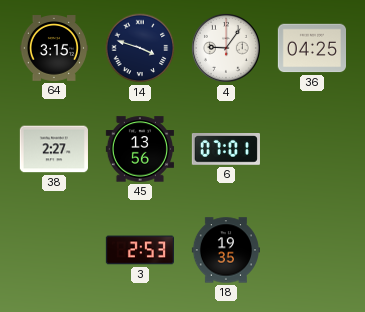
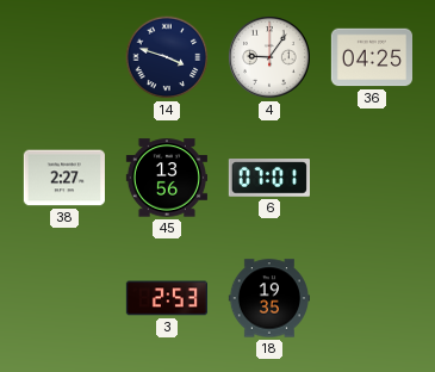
64: 3:15 -> none
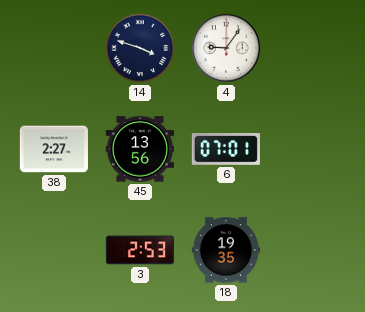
36: 04:25 -> none
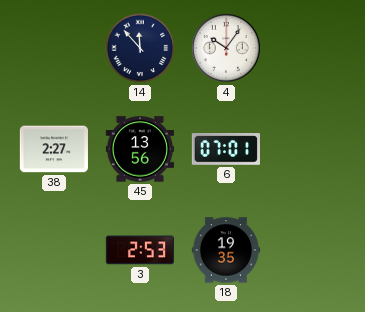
14: 3:48 -> 11:53
4: 9:06 -> 10:06
